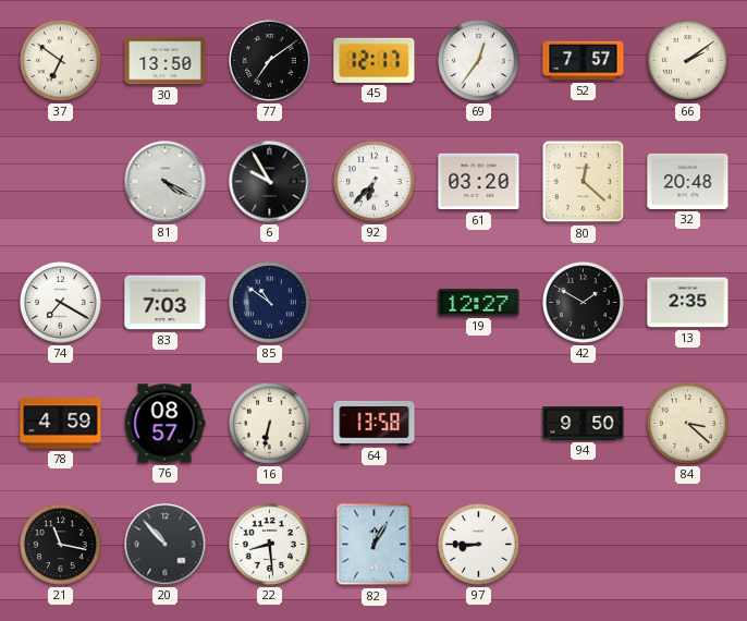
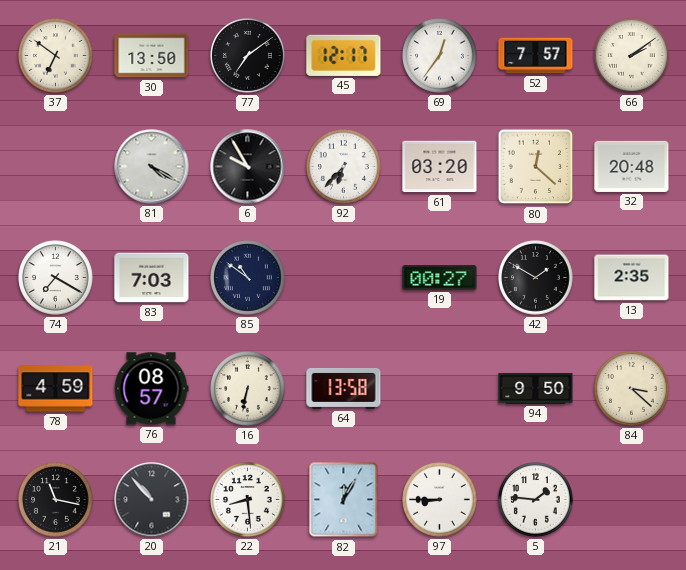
19: 12:27 -> 00:27
5: none -> 1:46
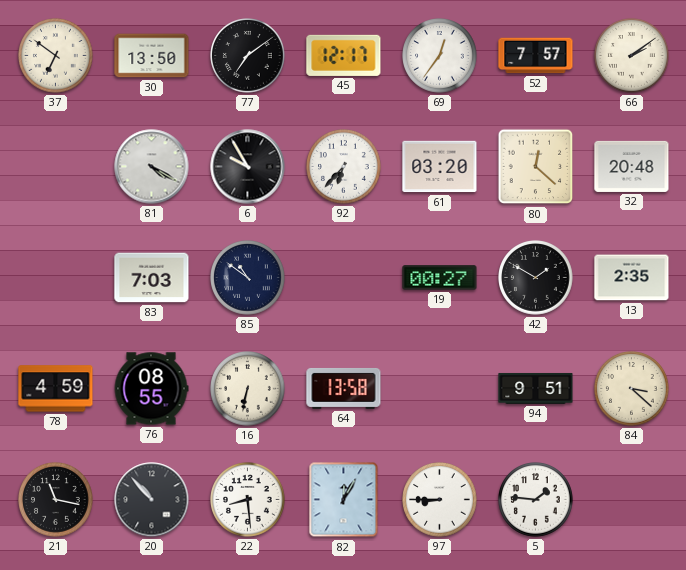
74: 7:20 -> none
76: 08:57 -> 08:55
94: 9:50 -> 9:51
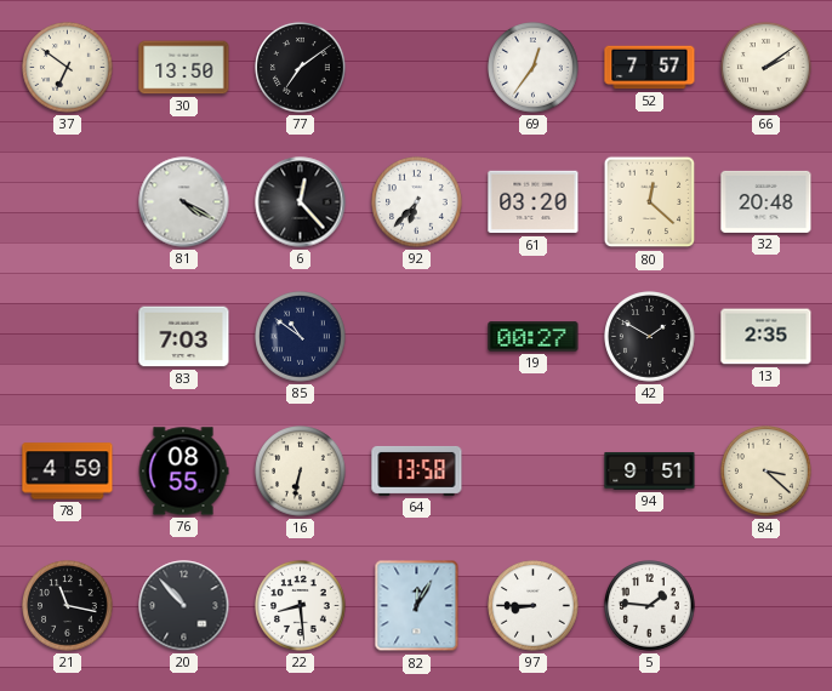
45: 12:17 -> none
6: 9:55 -> 12:23
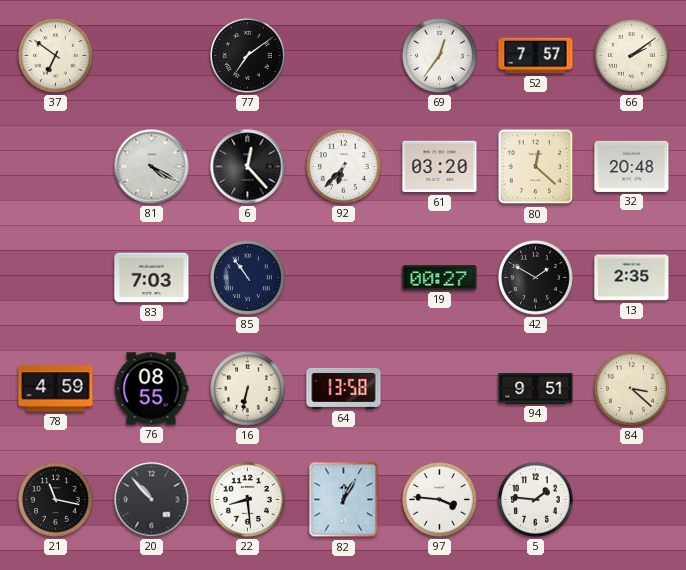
30: 13:50 -> none
85: 10:51 -> 10:54
97: 8:45 -> 3:46
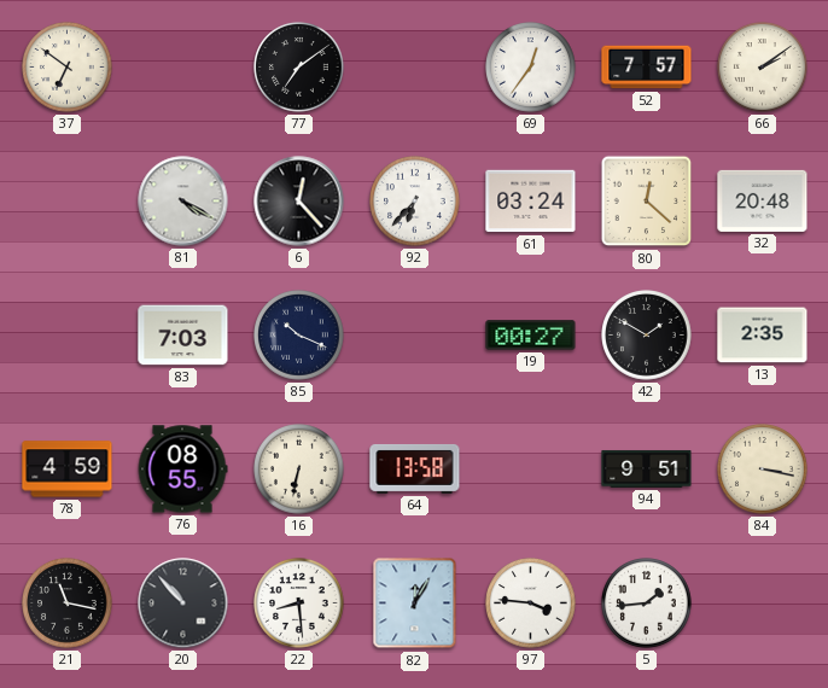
61: 03:20 -> 03:24
85: 10:54 -> 10:19
84: 3:22 -> 3:17
5: 1:46 -> 1:44
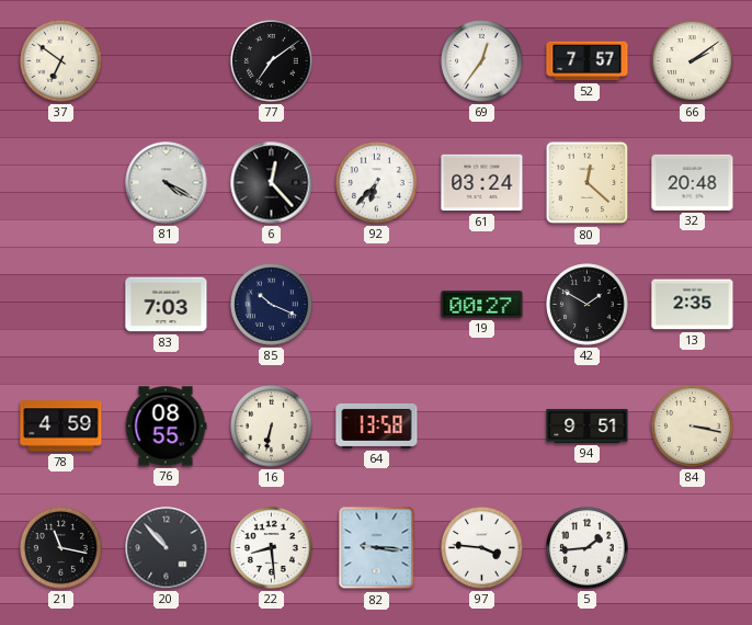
82: 12:05 -> 9:16
